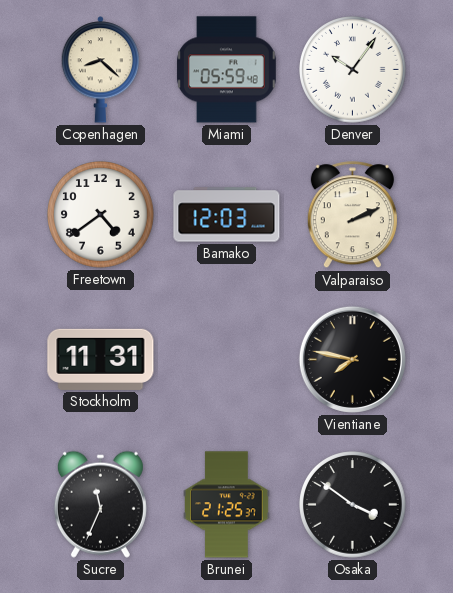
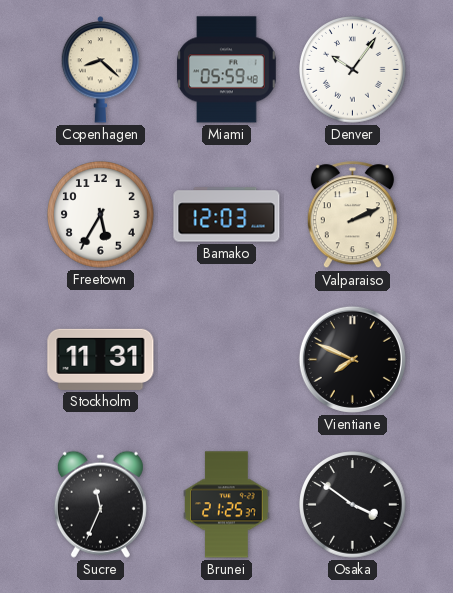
Freetown: 4:39 -> 5:35
Vientiane: 7:47 -> 7:49
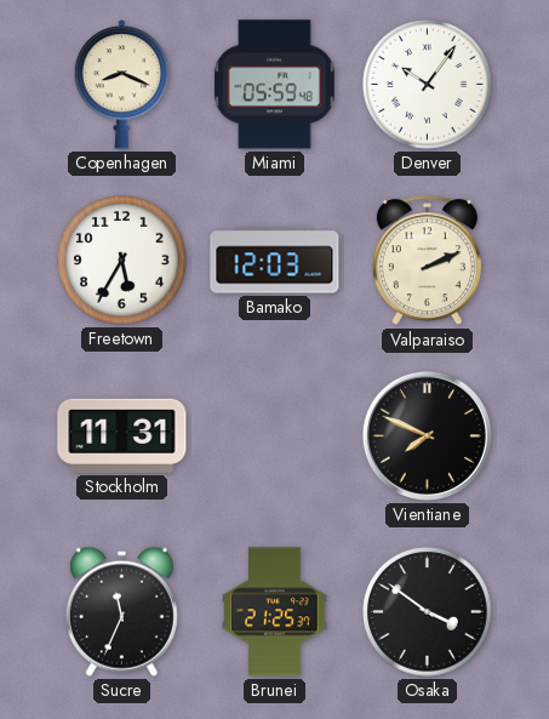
Copenhagen: 8:22 -> 8:19
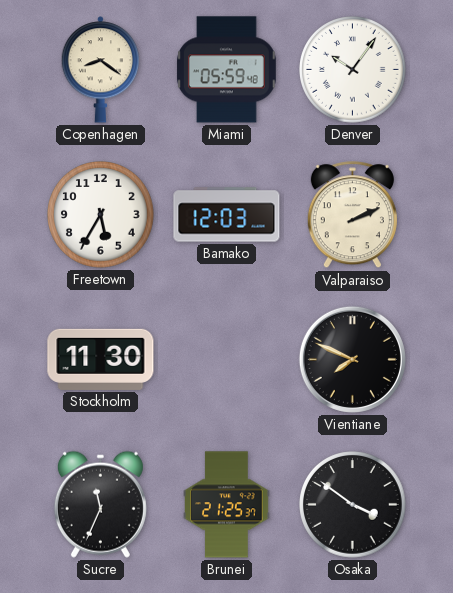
Copenhagen: 8:19 -> 8:21
Stockholm: 11:31 -> 11:30
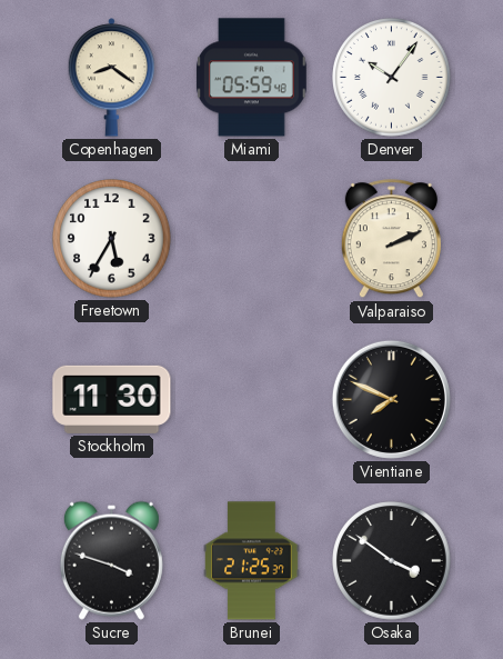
Bamako: 12:03 -> none
Sucre: 11:34 -> 3:48
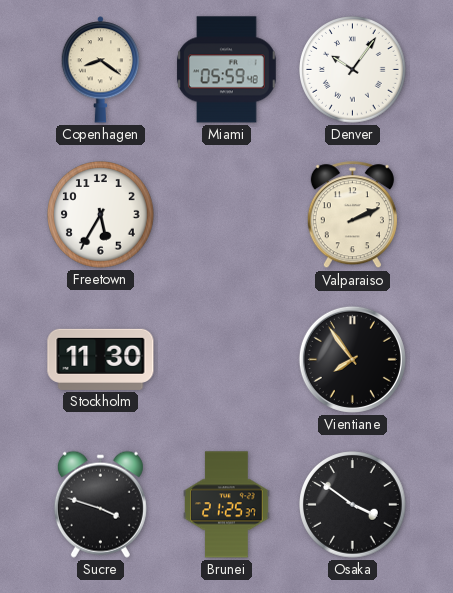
Vientiane: 7:49 -> 7:54
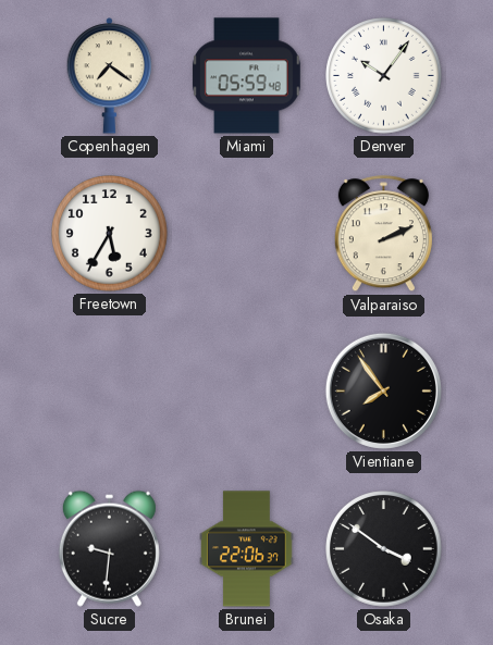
Copenhagen: 8:21 -> 7:21
Stockholm: 11:30 -> none
Sucre: 3:48 -> 9:31
Brunei: 21:25 -> 22:06
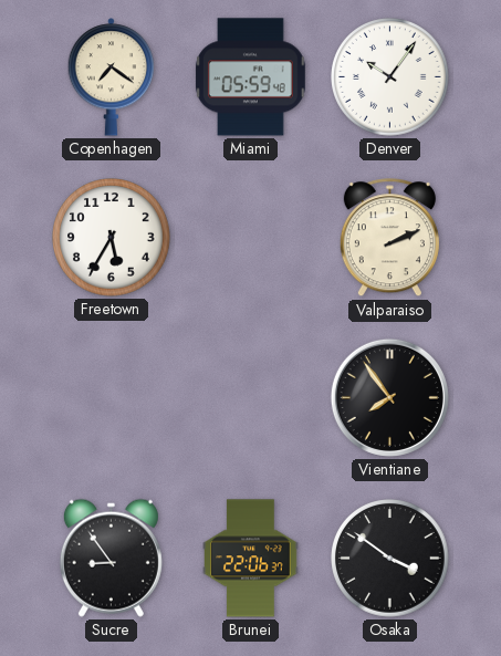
Sucre: 9:31 -> 8:54
